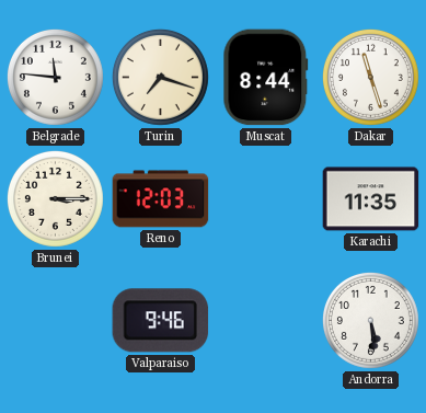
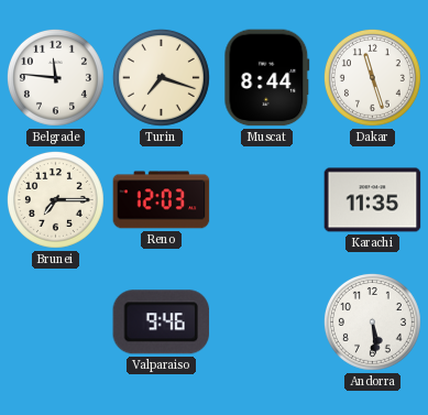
Brunei: 3:15 -> 7:15
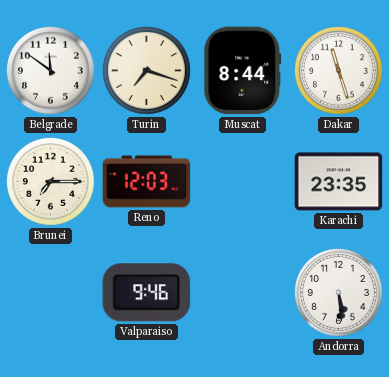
Belgrade: 11:46 -> 11:51
Karachi: 11:35 -> 23:35
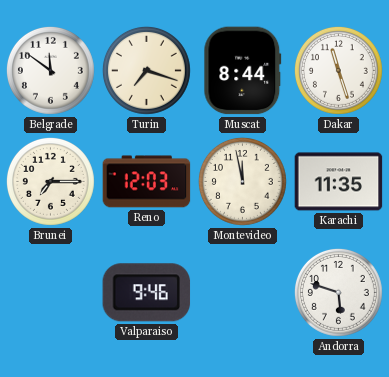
Montevideo: none -> 11:58
Karachi: 23:35 -> 11:35
Andorra: 5:29 -> 5:48
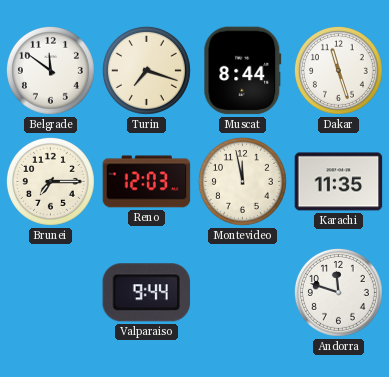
Valparaiso: 9:46 -> 9:44
Andorra: 5:48 -> 11:48
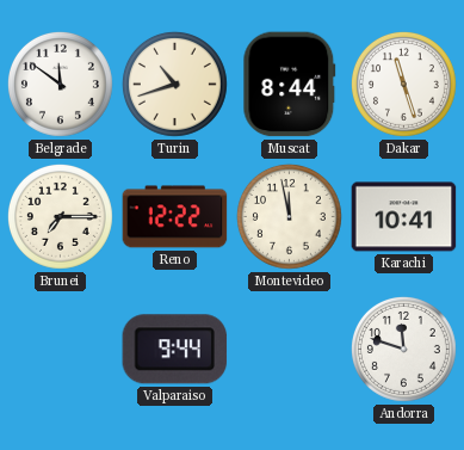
Turin: 7:18 -> 10:42
Reno: 12:03 -> 12:22
Karachi: 11:35 -> 10:41
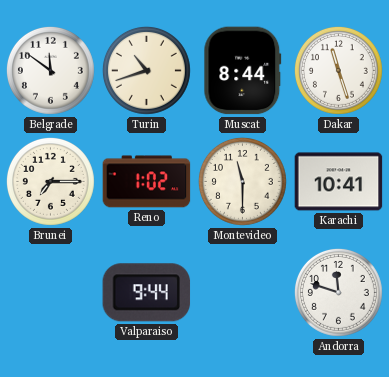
Reno: 12:22 -> 1:02
Montevideo: 11:58 -> 11:30
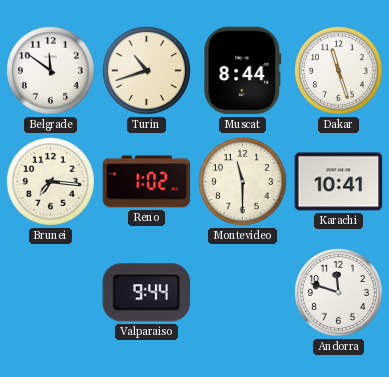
Brunei: 7:15 -> 7:16
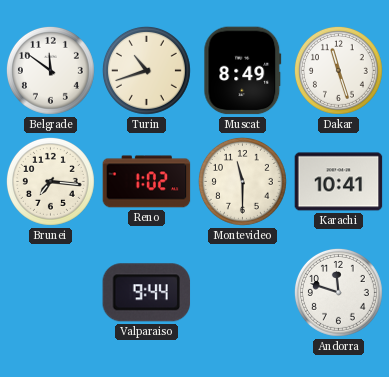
Muscat: 8:44 -> 8:49
